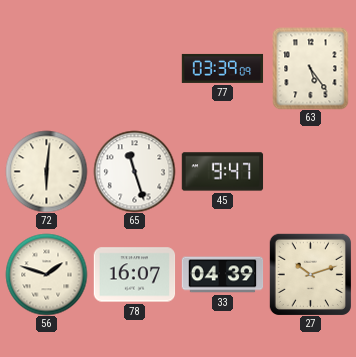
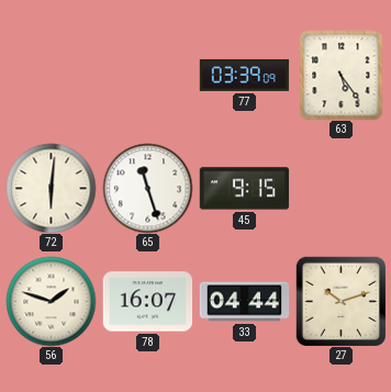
45: 9:47 -> 9:15
33: 04:39 -> 04:44
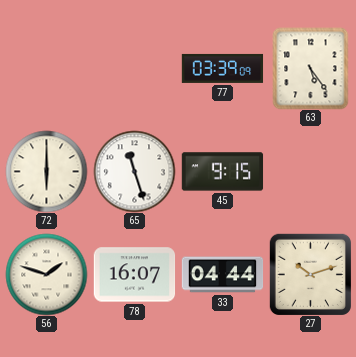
72: 6:01 -> 6:00
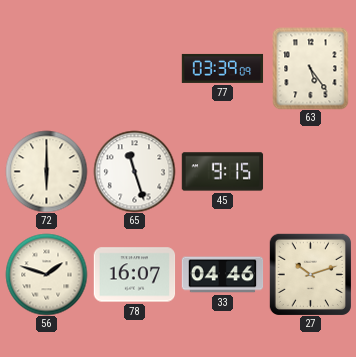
33: 04:44 -> 04:46
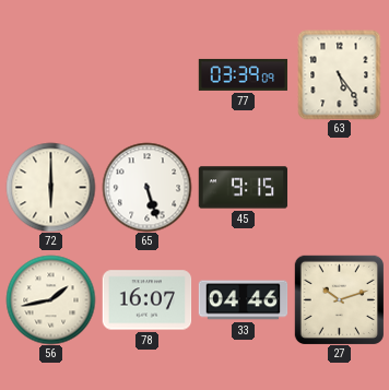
65: 11:27 -> 5:27
56: 1:48 -> 1:43
